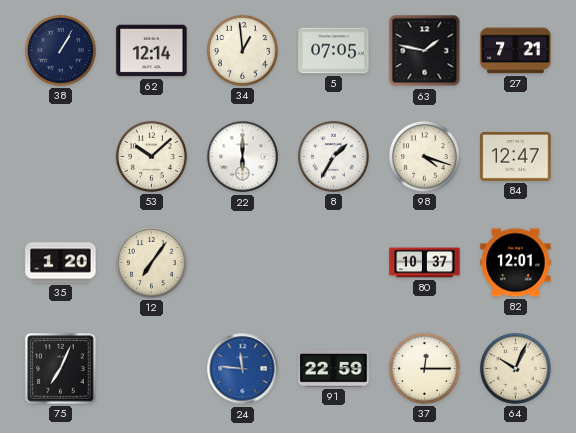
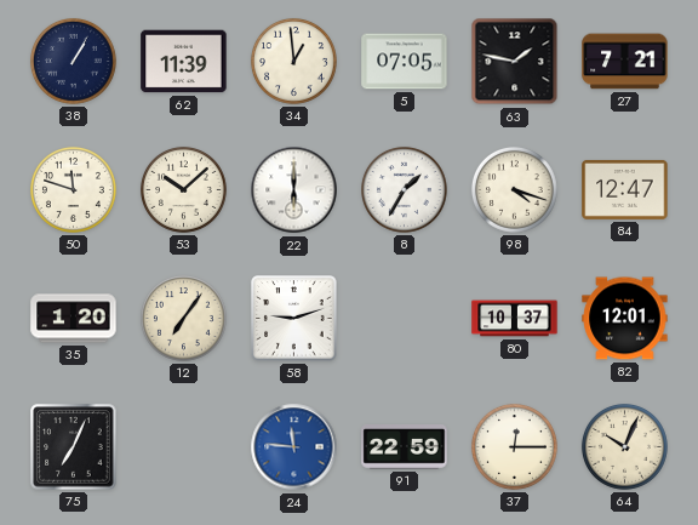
62: 12:14 -> 11:39
50: none -> 11:48
58: none -> 9:12
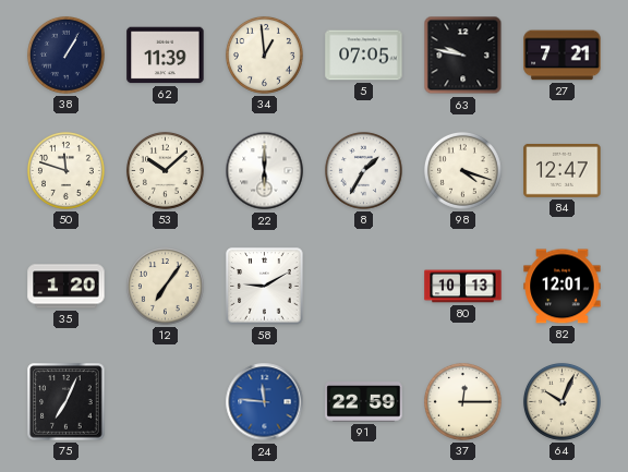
63: 1:47 -> 9:47
58: 9:12 -> 9:10
80: 10:37 -> 10:13
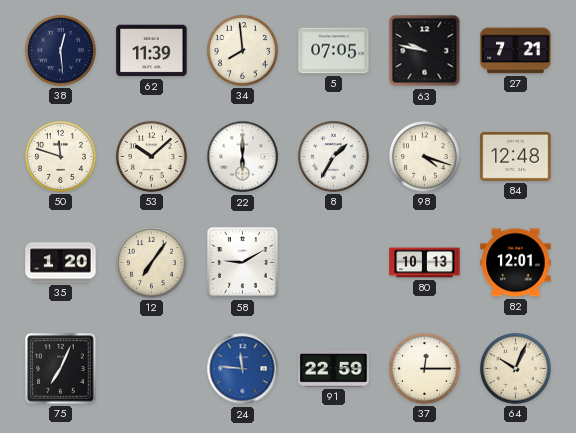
38: 1:05 -> 12:29
34: 12:59 -> 7:59
84: 12:47 -> 12:48
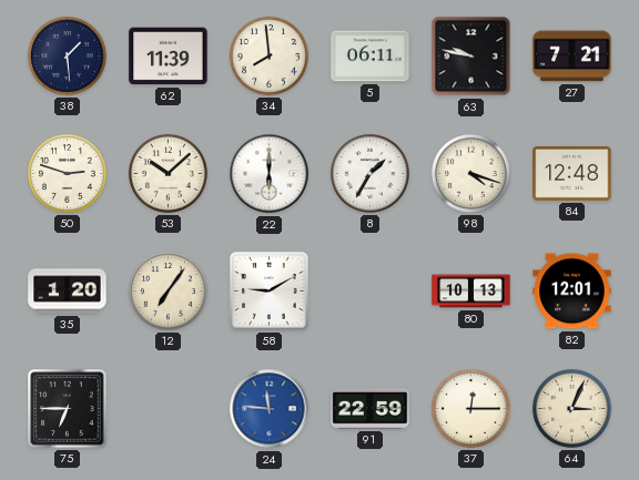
38: 12:29 -> 1:29
5: 07:05 -> 06:11
50: 11:48 -> 2:48
75: 7:04 -> 6:45
64: 10:04 -> 3:04
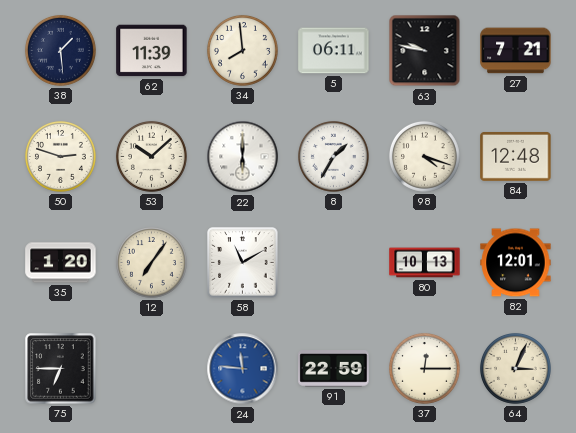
58: 9:10 -> 11:10
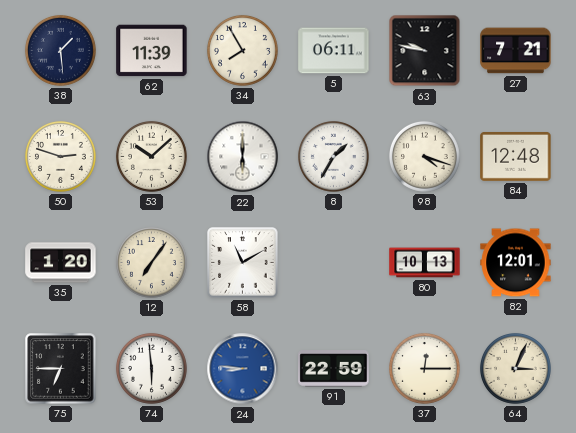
34: 7:59 -> 7:55
74: none -> 5:59
24: 11:46 -> 8:46
